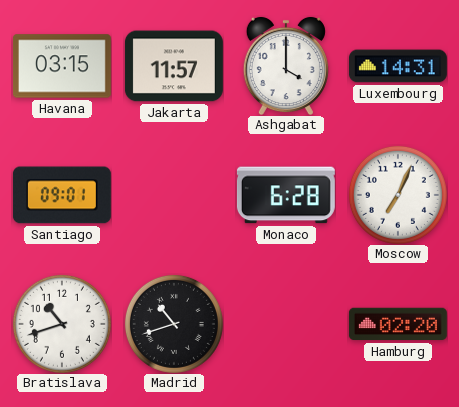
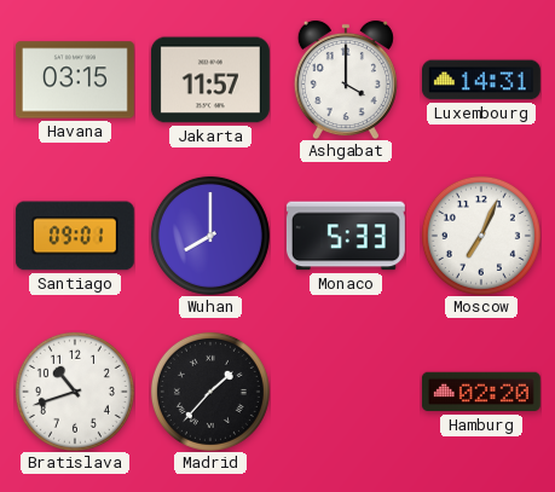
Wuhan: none -> 8:00
Monaco: 6:28 -> 5:33
Madrid: 10:42 -> 1:37
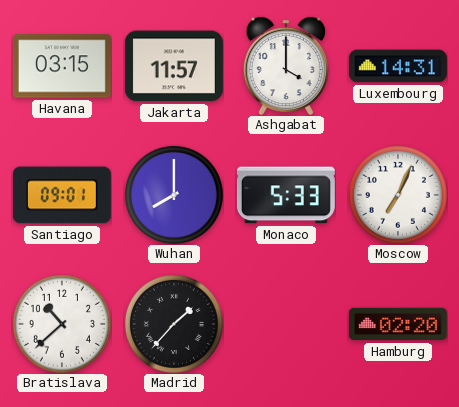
Bratislava: 10:42 -> 10:38
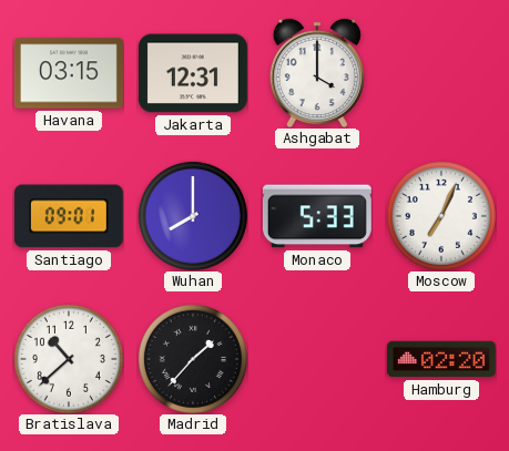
Jakarta: 11:57 -> 12:31
Luxembourg: 14:31 -> none
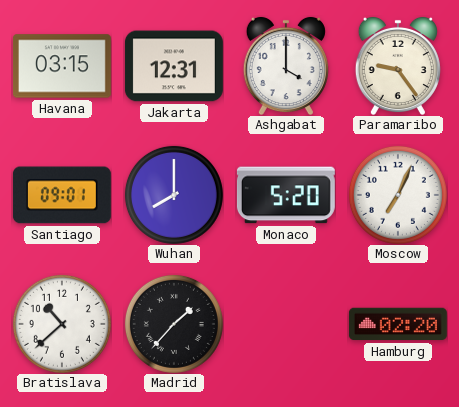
Paramaribo: none -> 9:24
Monaco: 5:33 -> 5:20
